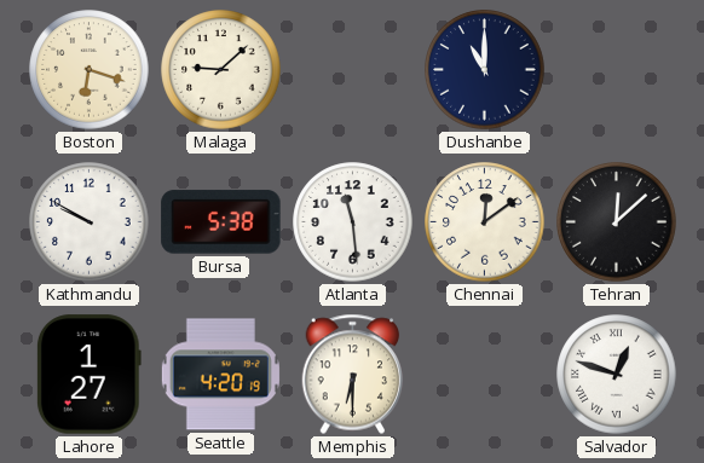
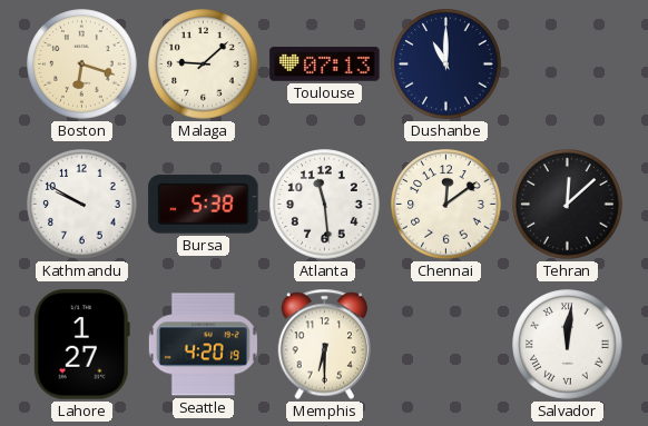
Toulouse: none -> 07:13
Salvador: 12:48 -> 12:01
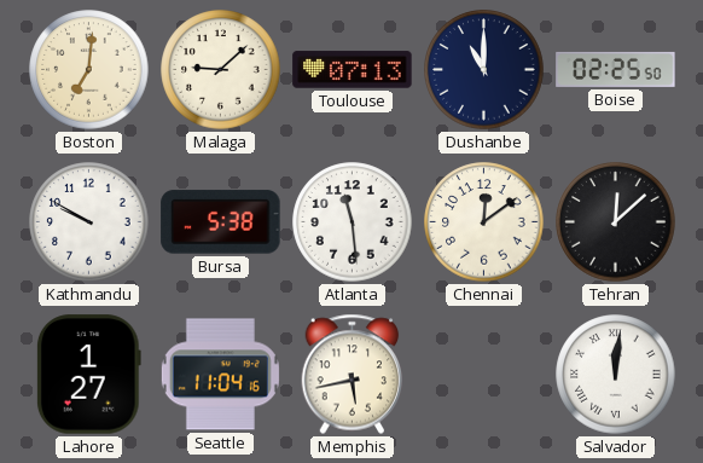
Boston: 6:18 -> 7:01
Boise: none -> 02:25
Seattle: 4:20 -> 11:04
Memphis: 6:30 -> 5:43
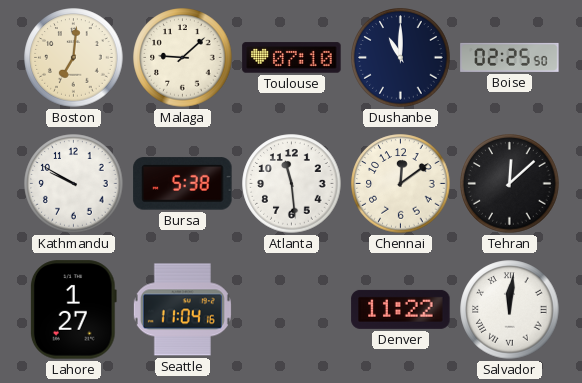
Toulouse: 07:13 -> 07:10
Memphis: 5:43 -> none
Denver: none -> 11:22
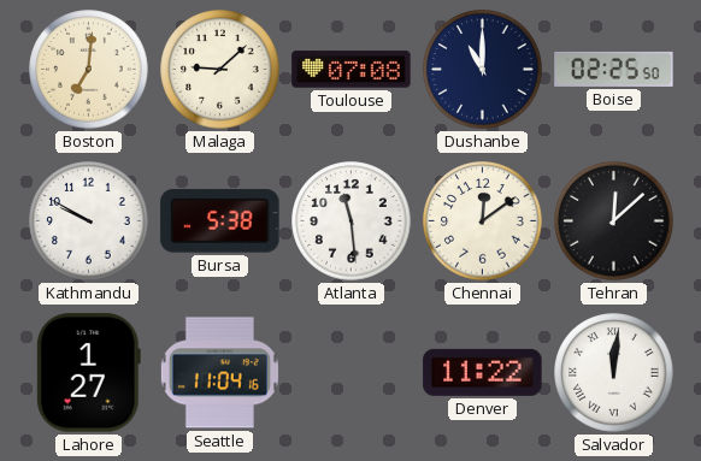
Toulouse: 07:10 -> 07:08
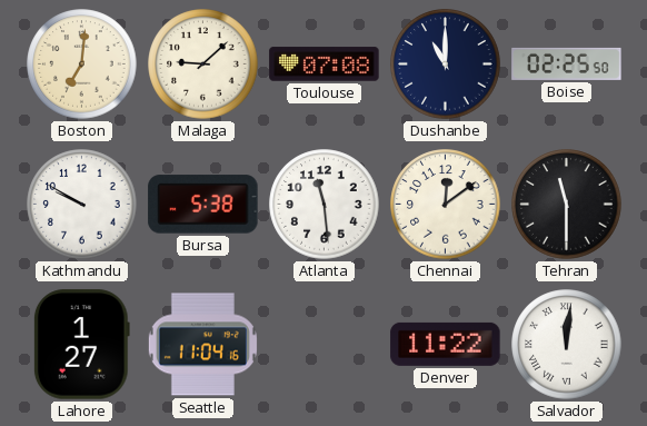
Tehran: 12:08 -> 11:30
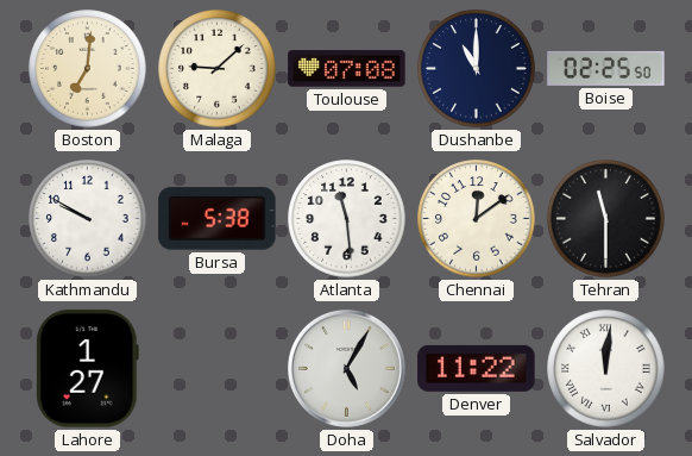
Seattle: 11:04 -> none
Doha: none -> 5:05
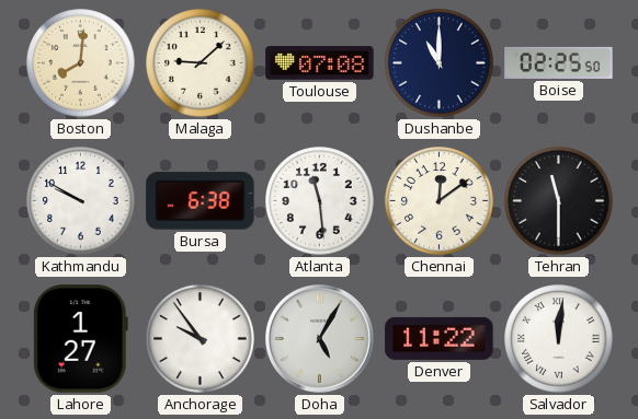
Boston: 7:01 -> 8:01
Bursa: 5:38 -> 6:38
Anchorage: none -> 9:54
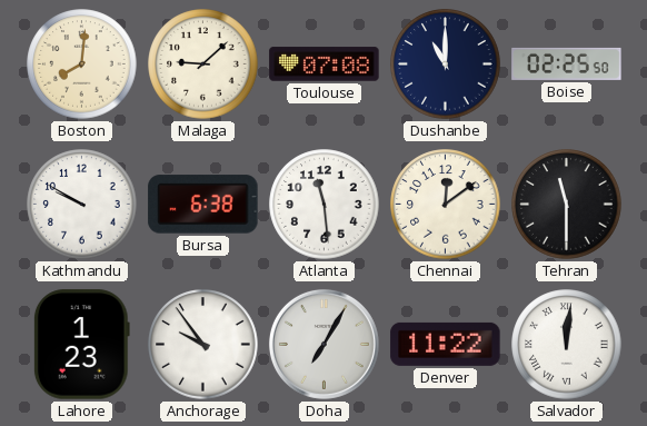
Lahore: 1:27 -> 1:23
Doha: 5:05 -> 7:05
